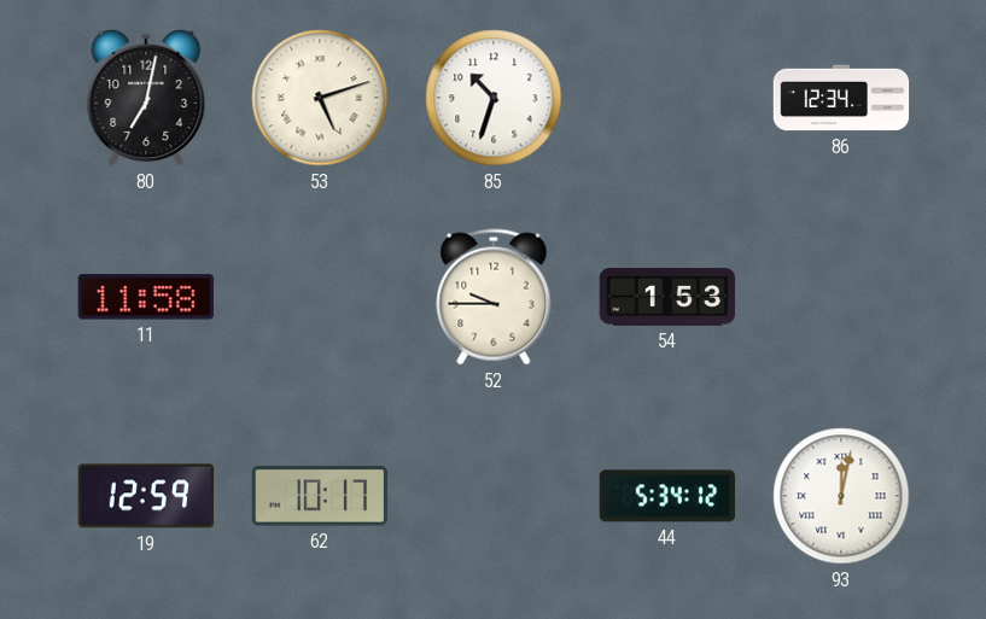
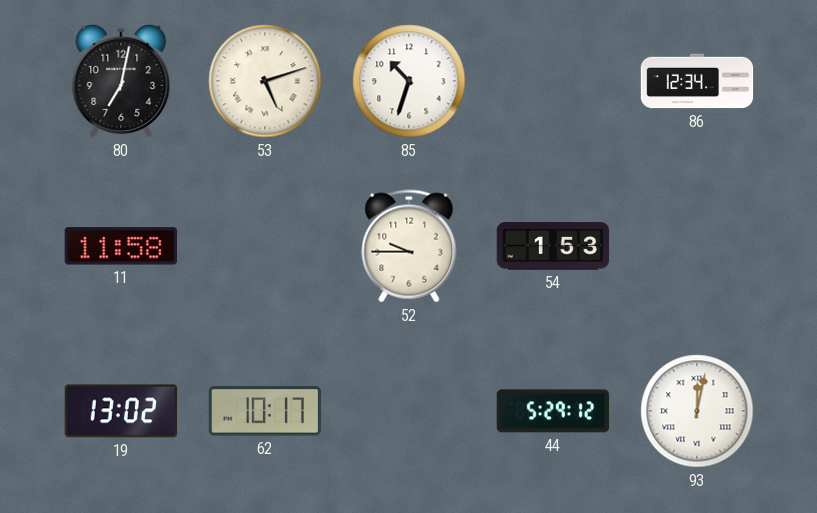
19: 12:59 -> 13:02
44: 5:34 -> 5:29
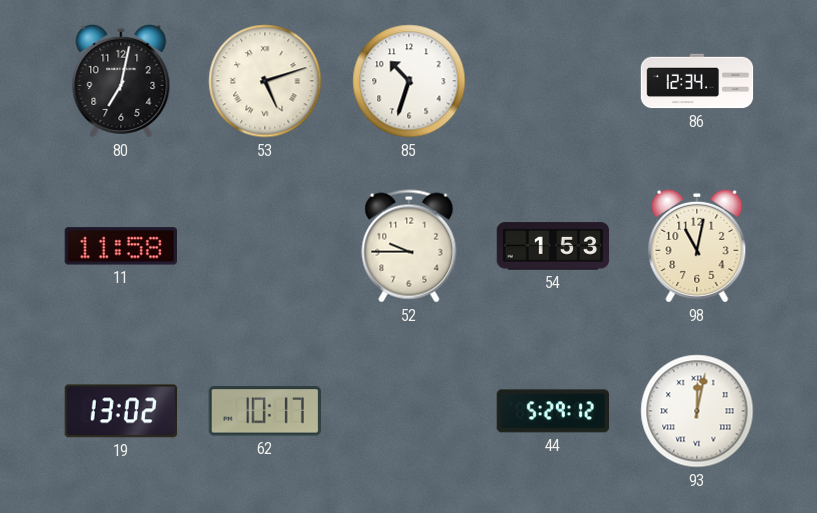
98: none -> 11:02
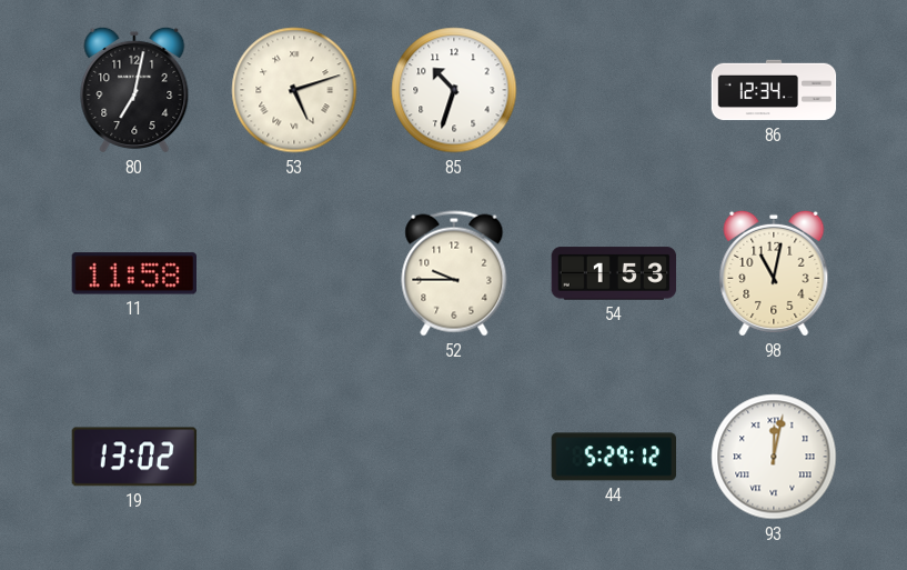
62: 10:17 -> none
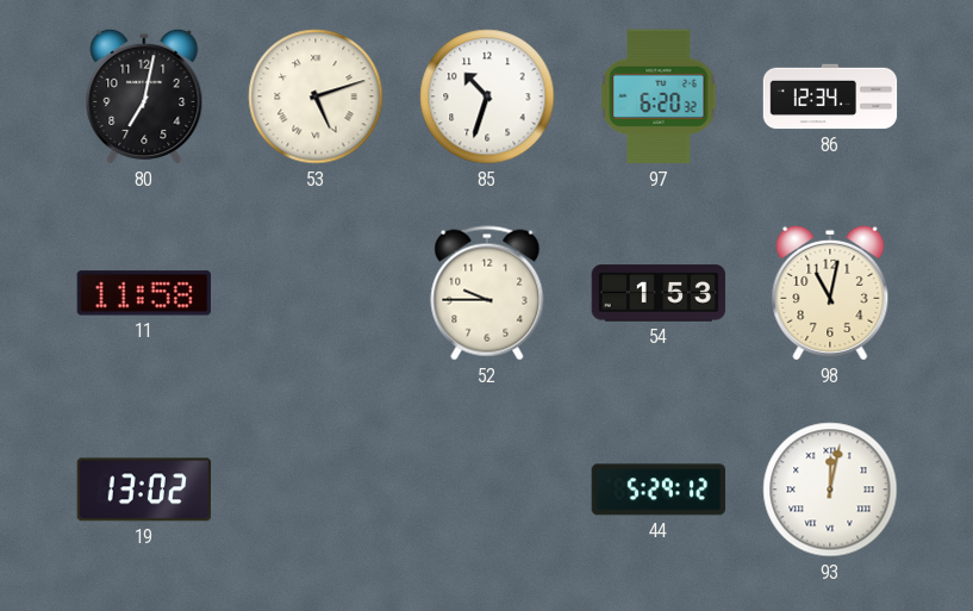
97: none -> 6:20
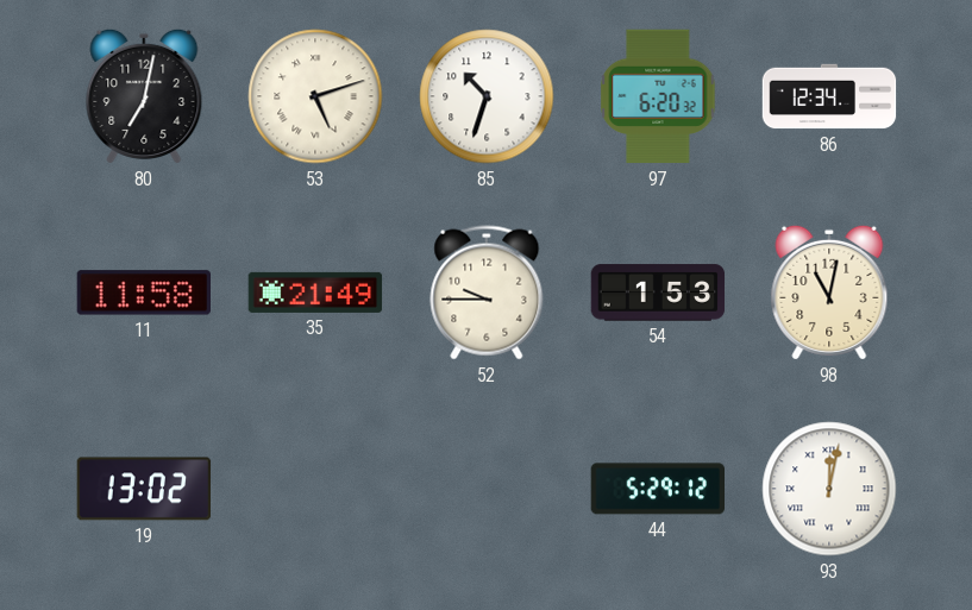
35: none -> 21:49
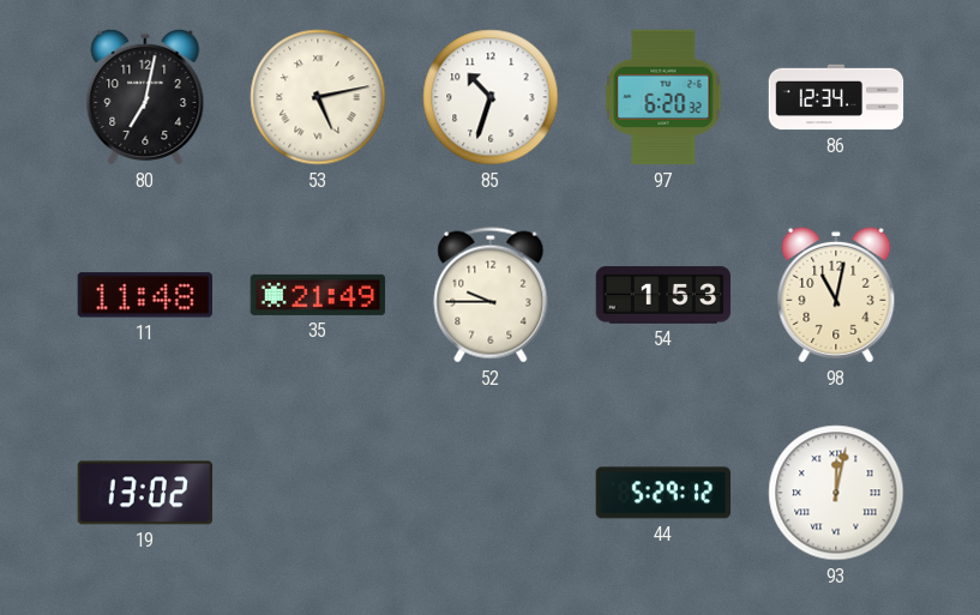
53: 5:12 -> 5:13
11: 11:58 -> 11:48
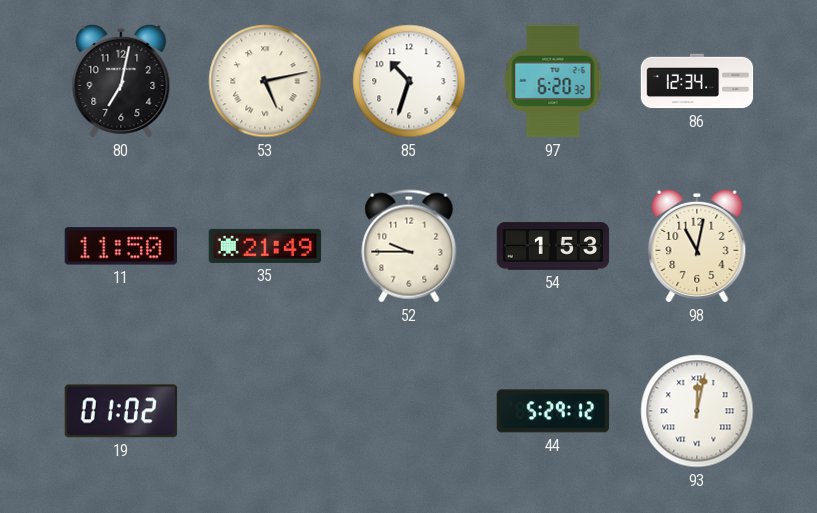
11: 11:48 -> 11:50
19: 13:02 -> 01:02
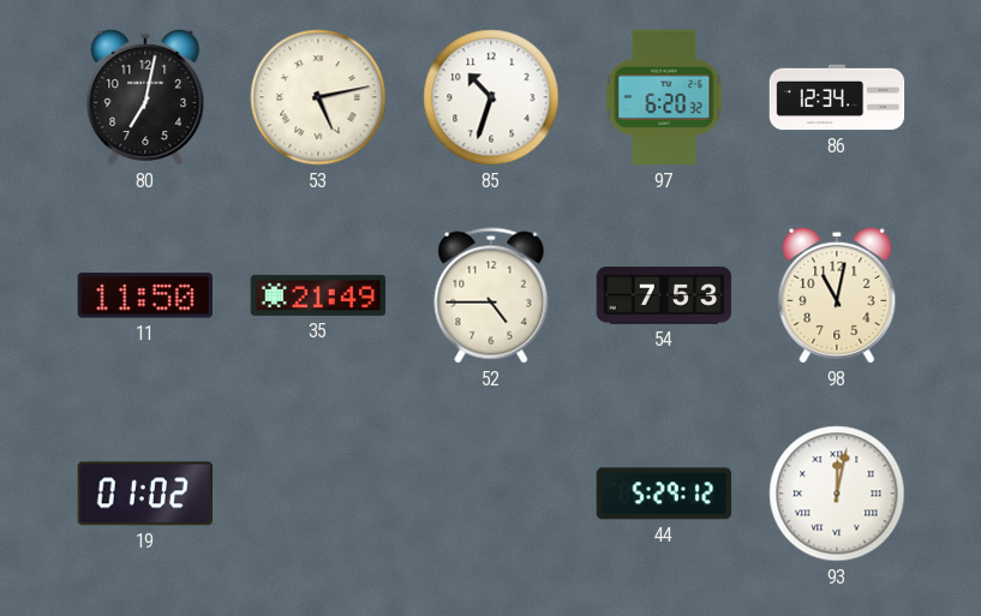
52: 9:45 -> 4:45
54: 1:53 -> 7:53
